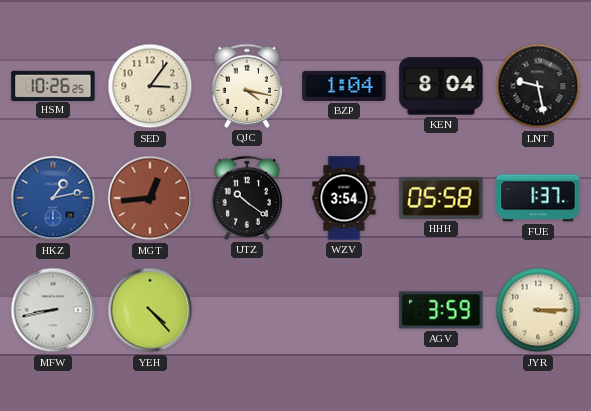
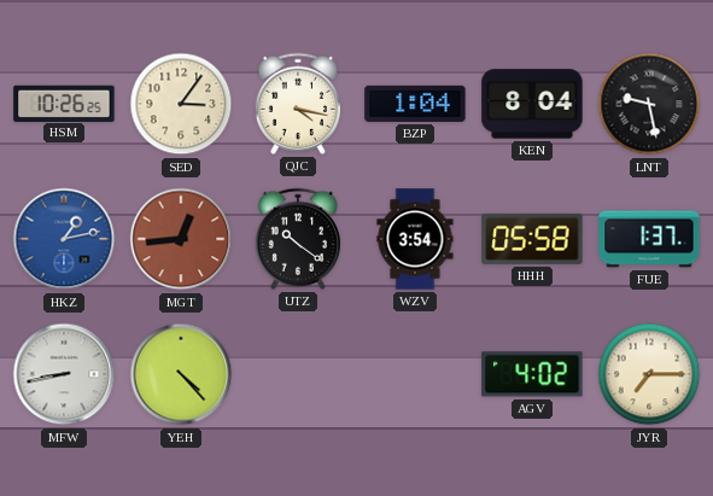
AGV: 3:59 -> 4:02
JYR: 3:15 -> 7:15
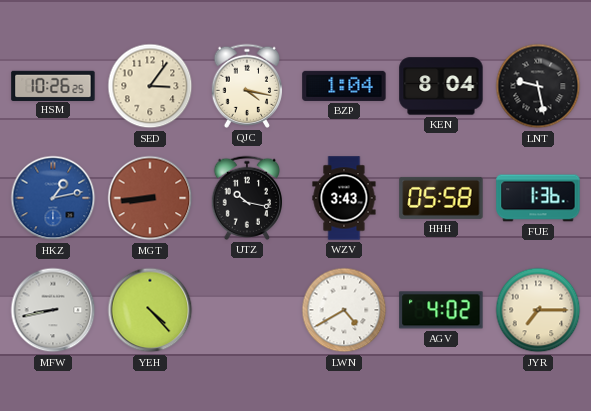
MGT: 12:44 -> 8:44
UTZ: 10:21 -> 10:17
WZV: 3:54 -> 3:43
FUE: 1:37 -> 1:36
LWN: none -> 4:40
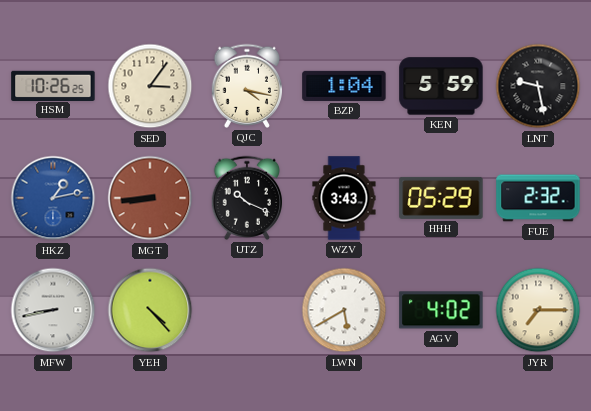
KEN: 8:04 -> 5:59
UTZ: 10:17 -> 10:19
HHH: 05:58 -> 05:29
FUE: 1:36 -> 2:32
LWN: 4:40 -> 5:40
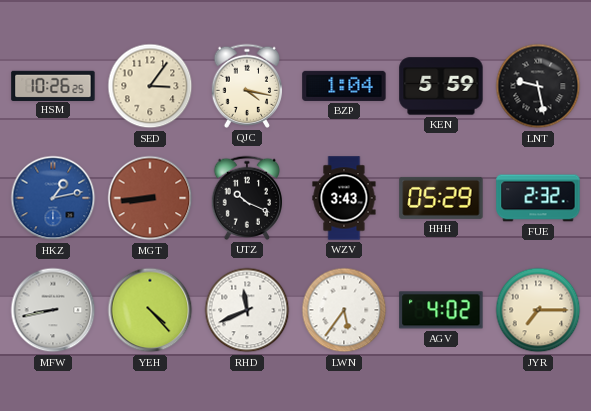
RHD: none -> 11:41
LWN: 5:40 -> 5:36
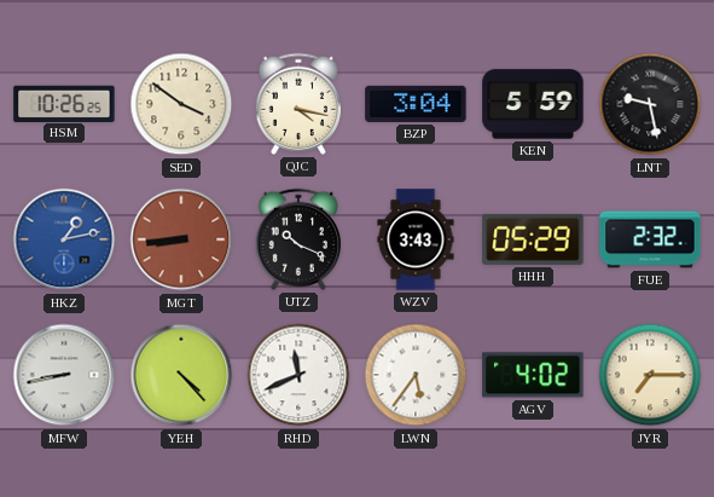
SED: 3:06 -> 3:51
BZP: 1:04 -> 3:04
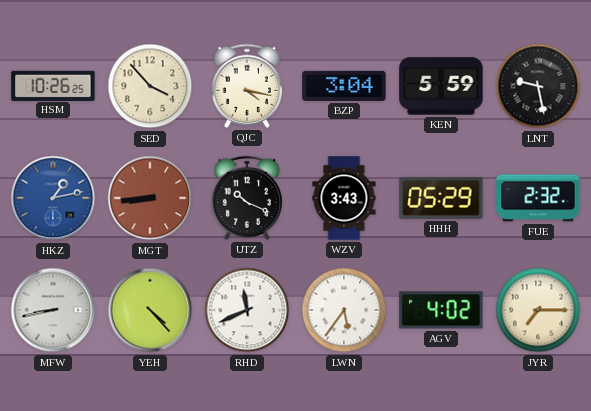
SED: 3:51 -> 3:53
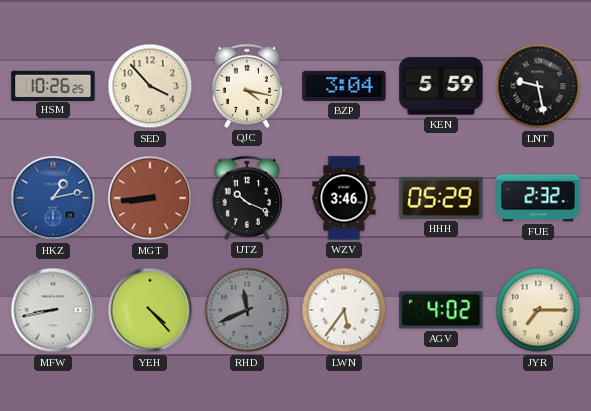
WZV: 3:43 -> 3:46
RHD dial: white -> grey
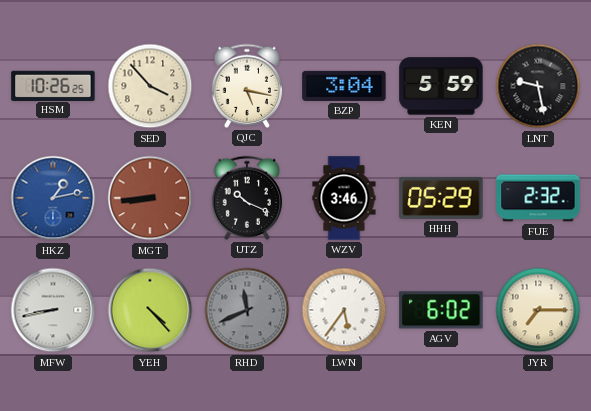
QJC: 4:17 -> 5:17
AGV: 4:02 -> 6:02
